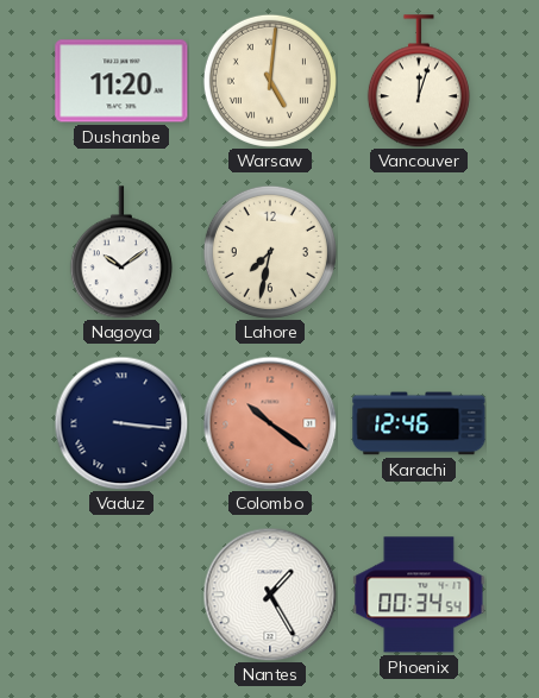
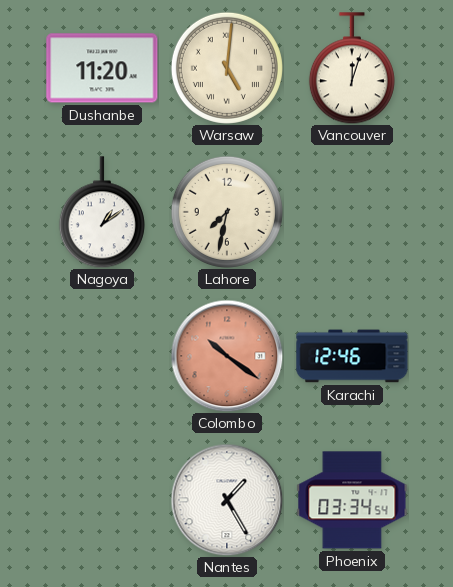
Nagoya: 10:09 -> 1:09
Vaduz: 3:16 -> none
Phoenix: 00:34 -> 03:34
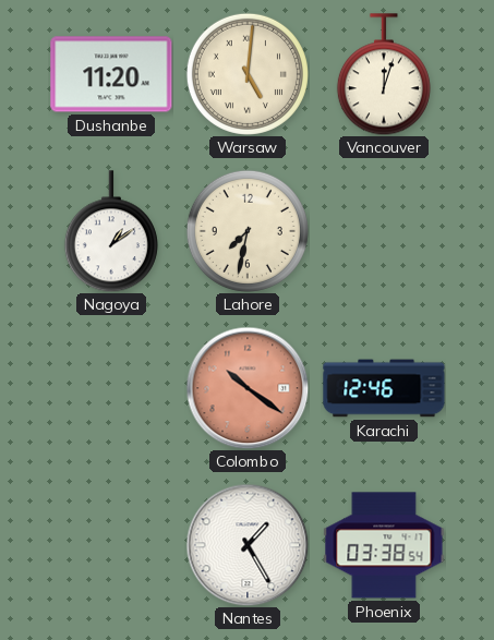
Phoenix: 03:34 -> 03:38
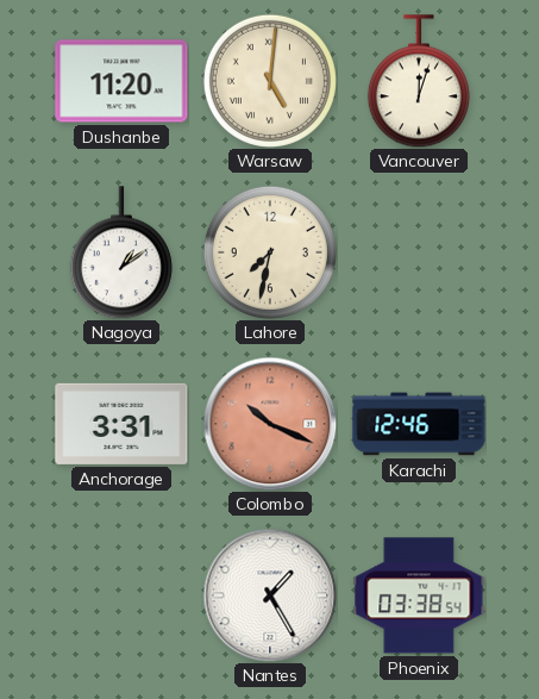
Anchorage: none -> 3:31
Colombo: 10:21 -> 10:19
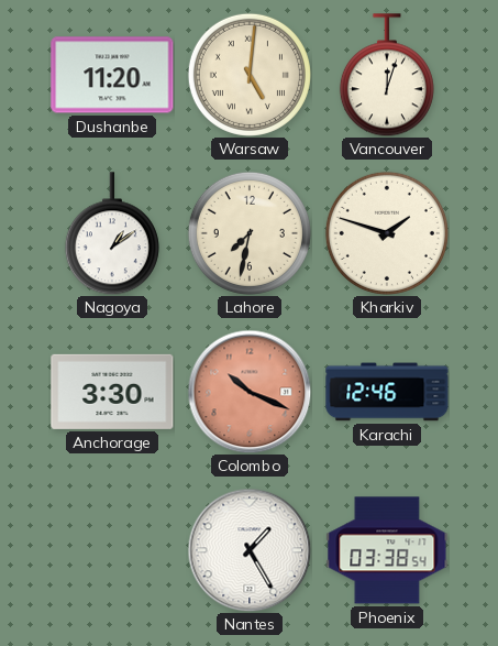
Kharkiv: none -> 1:48
Anchorage: 3:31 -> 3:30
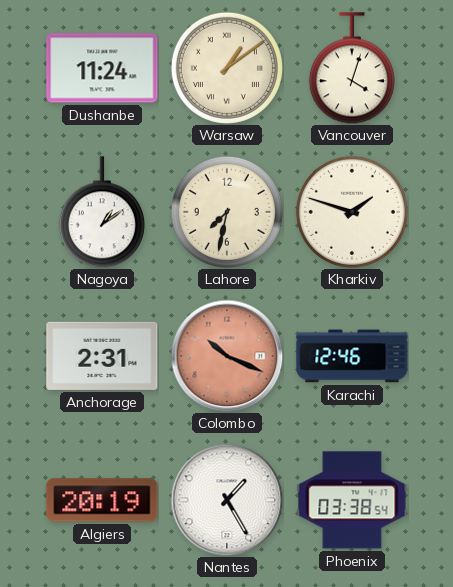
Dushanbe: 11:20 -> 11:24
Warsaw: 5:01 -> 1:09
Vancouver: 12:03 -> 4:03
Anchorage: 3:30 -> 2:31
Algiers: none -> 20:19
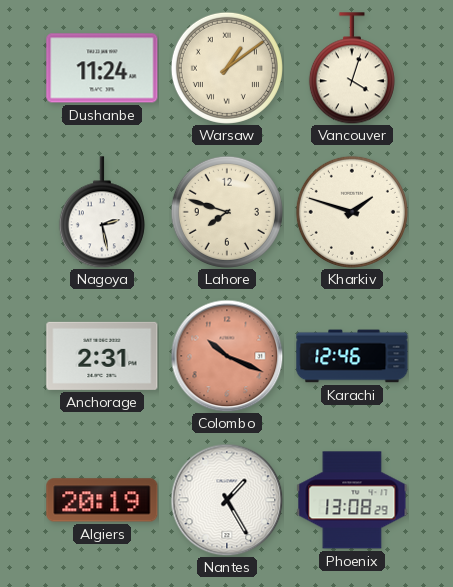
Nagoya: 1:09 -> 2:28
Lahore: 7:32 -> 7:48
Phoenix: 03:38 -> 13:08
